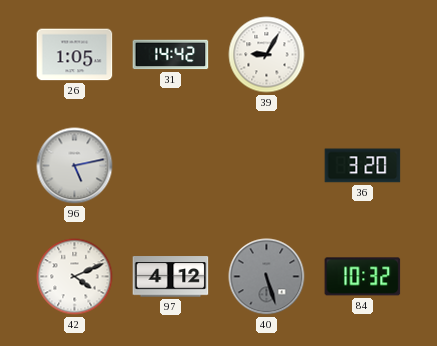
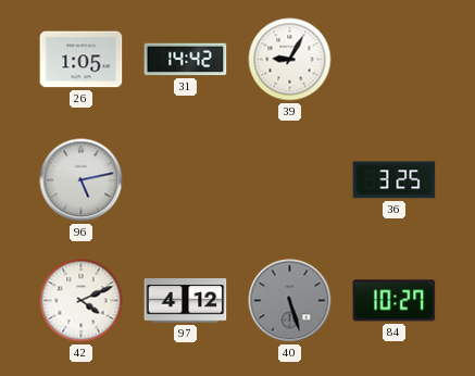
36: 3:20 -> 3:25
84: 10:32 -> 10:27
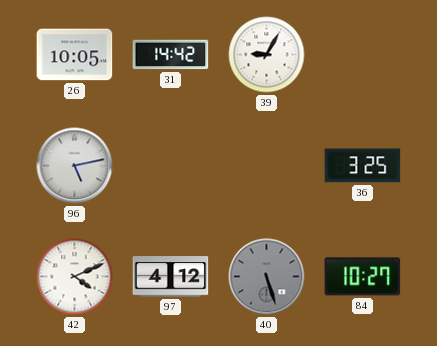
26: 1:05 -> 10:05
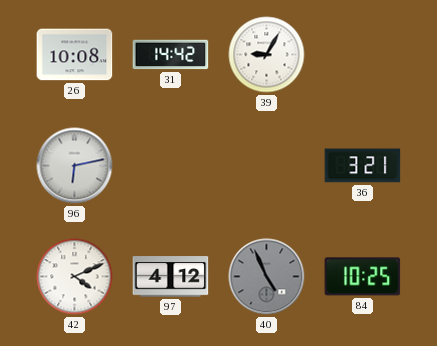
26: 10:05 -> 10:08
96: 5:13 -> 6:13
36: 3:25 -> 3:21
40: 5:27 -> 4:56
84: 10:27 -> 10:25
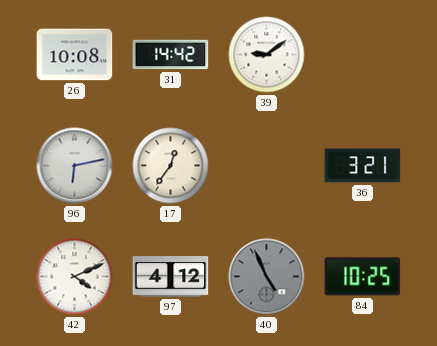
39: 9:05 -> 9:09
17: none -> 12:36
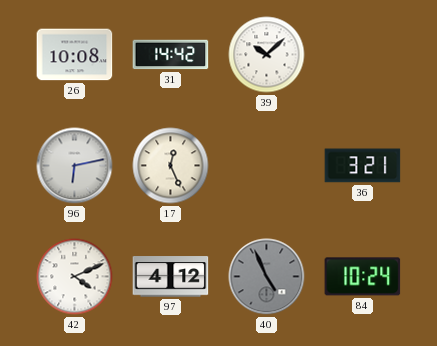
39: 9:09 -> 10:08
17: 12:36 -> 12:26
84: 10:25 -> 10:24
